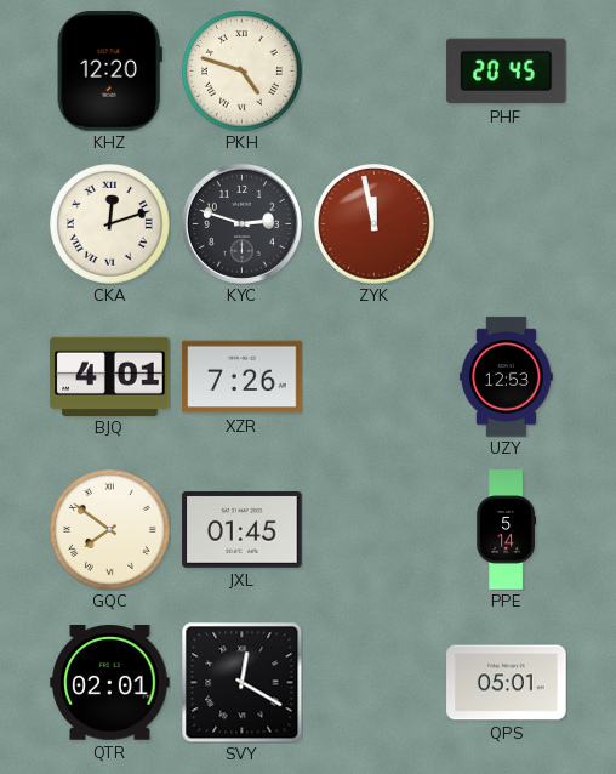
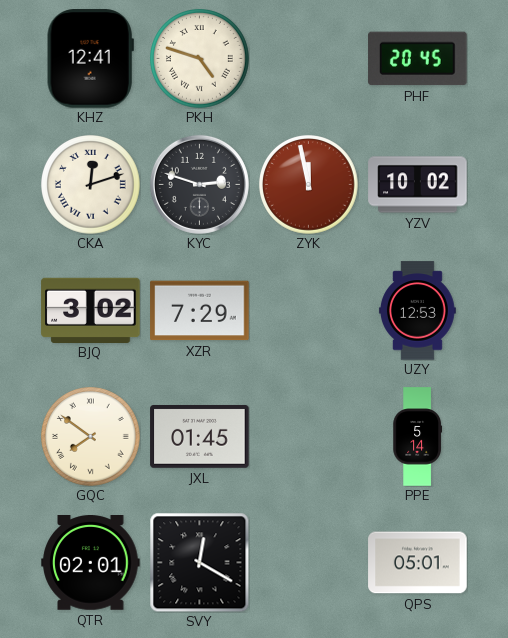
KHZ: 12:20 -> 12:41
YZV: none -> 10:02
BJQ: 4:01 -> 3:02
XZR: 7:26 -> 7:29
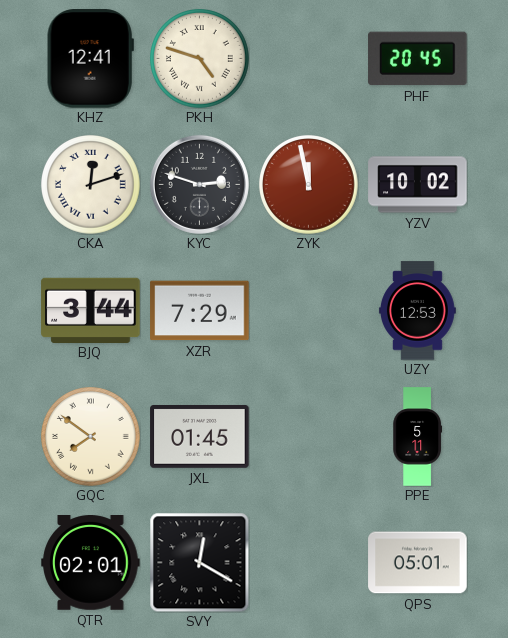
BJQ: 3:02 -> 3:44
PPE: 5:14 -> 5:11
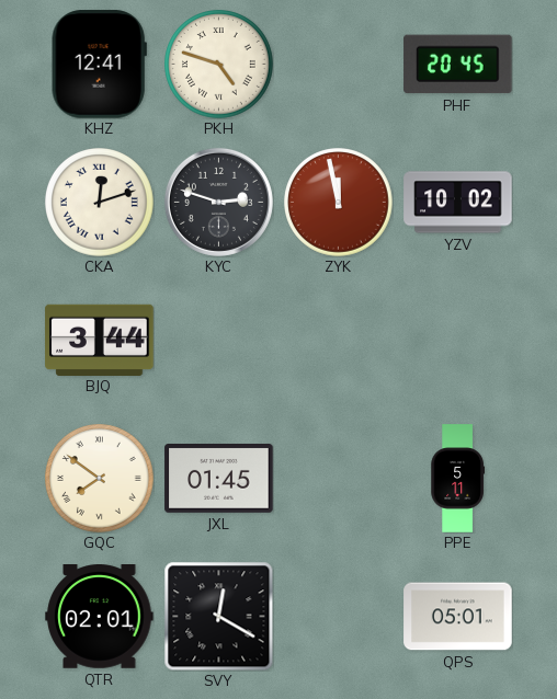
XZR: 7:29 -> none
UZY: 12:53 -> none
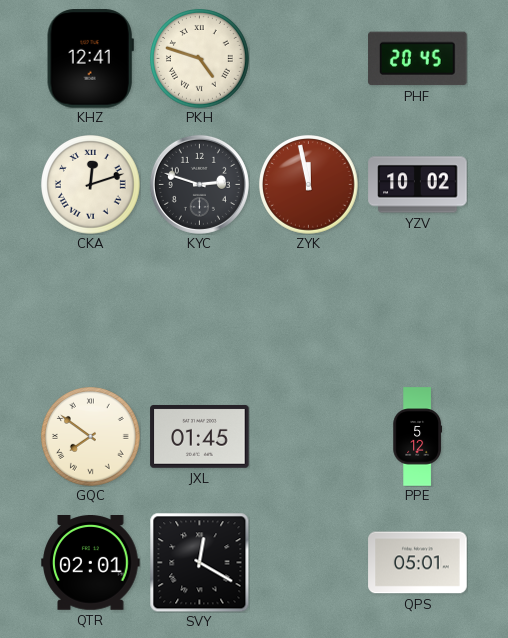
BJQ: 3:44 -> none
PPE: 5:11 -> 5:12
